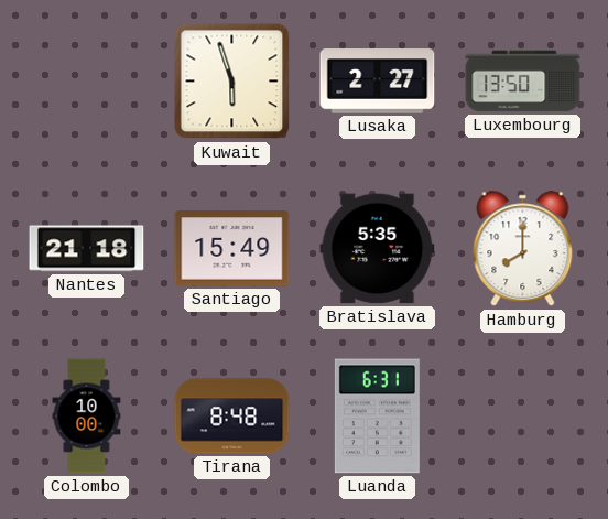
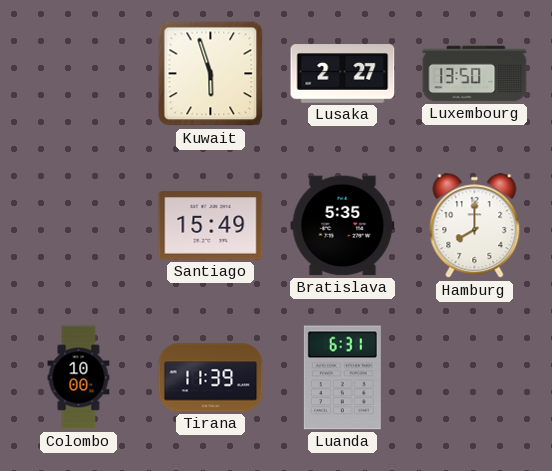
Nantes: 21:18 -> none
Tirana: 8:48 -> 11:39
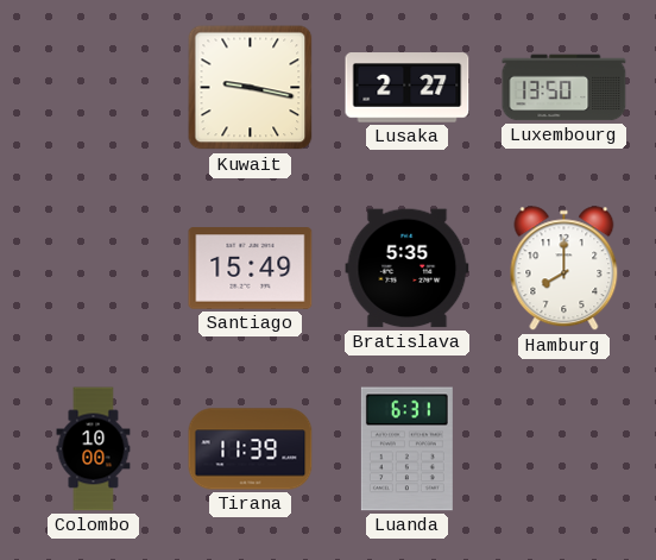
Kuwait: 5:57 -> 9:17
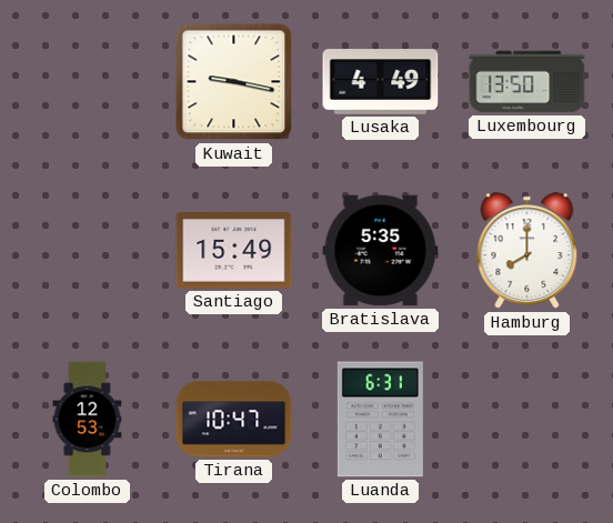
Lusaka: 2:27 -> 4:49
Colombo: 10:00 -> 12:53
Tirana: 11:39 -> 10:47
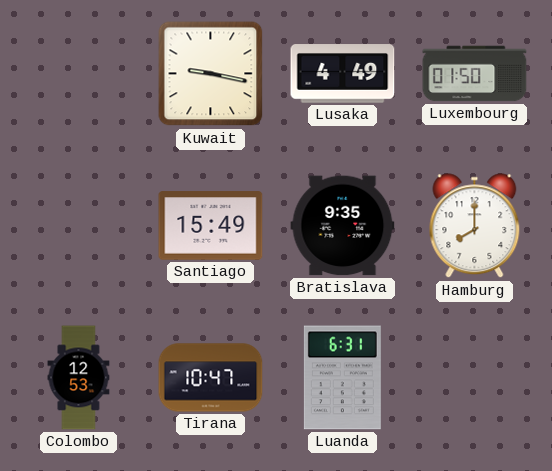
Luxembourg: 13:50 -> 01:50
Bratislava: 5:35 -> 9:35
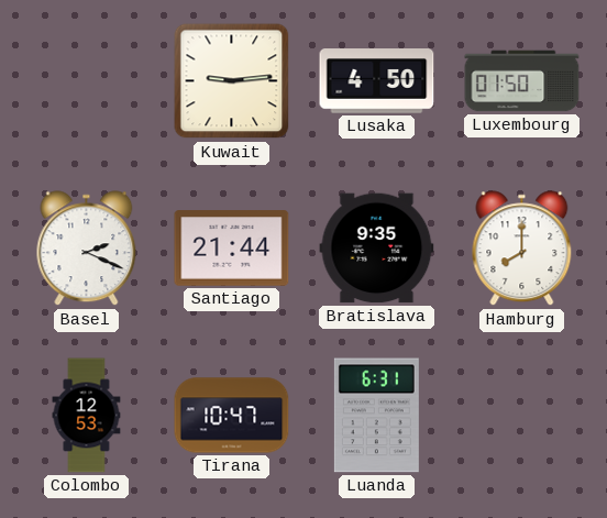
Kuwait: 9:17 -> 9:14
Lusaka: 4:49 -> 4:50
Basel: none -> 2:19
Santiago: 15:49 -> 21:44
